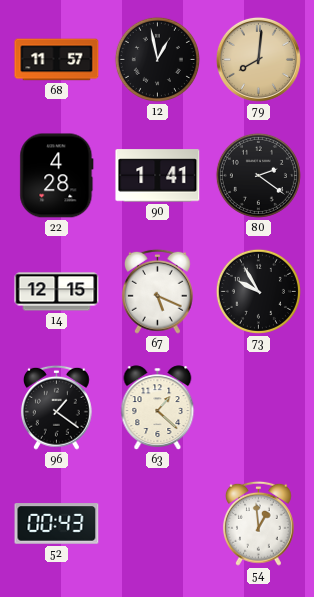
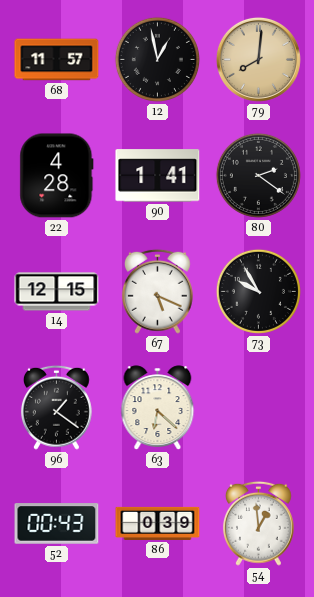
63: 1:22 -> 6:22
86: none -> 0:39
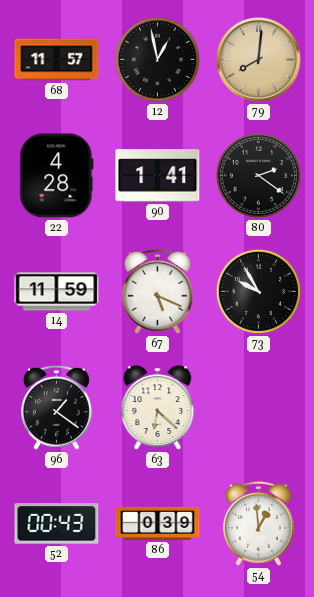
14: 12:15 -> 11:59
